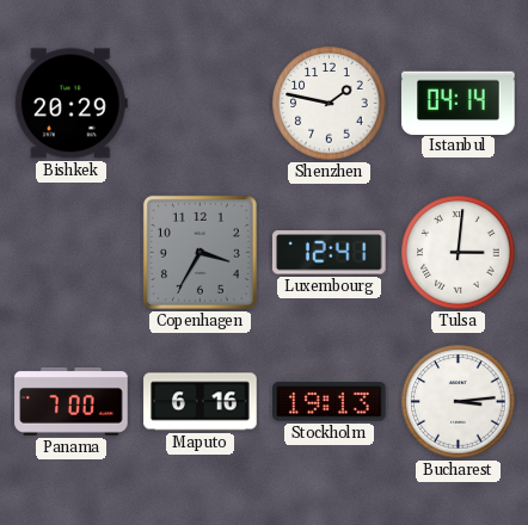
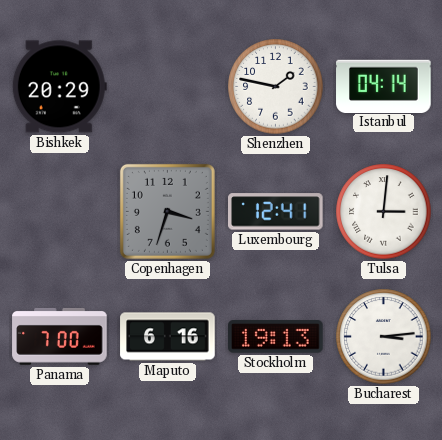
Copenhagen: 3:35 -> 3:33
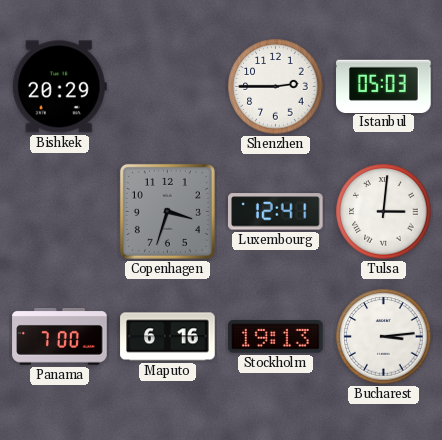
Shenzhen: 1:47 -> 2:45
Istanbul: 04:14 -> 05:03
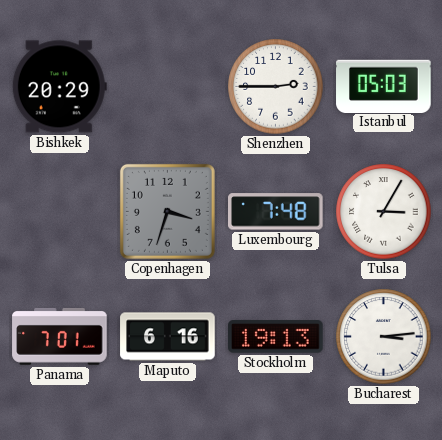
Luxembourg: 12:41 -> 7:48
Tulsa: 3:01 -> 3:05
Panama: 7:00 -> 7:01
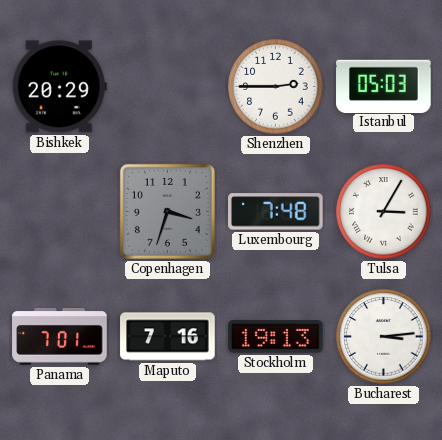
Maputo: 6:16 -> 7:16
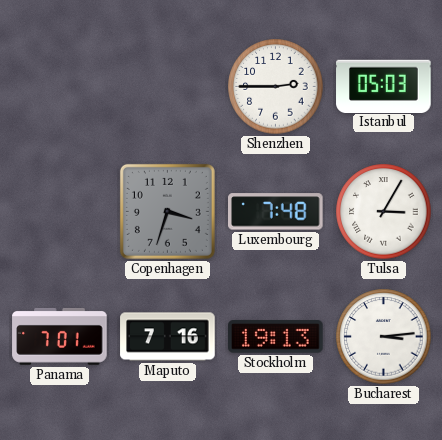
Bishkek: 20:29 -> none
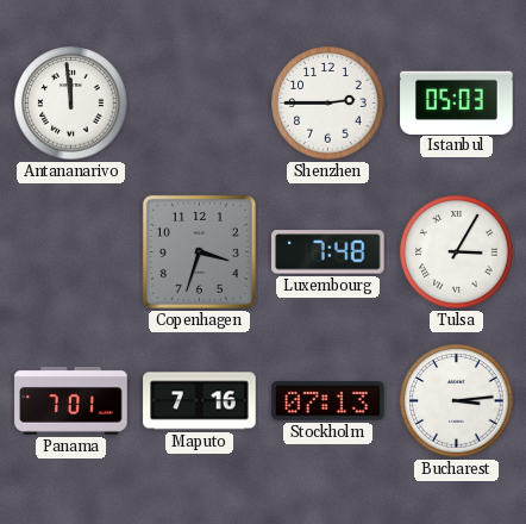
Antananarivo: none -> 11:59
Stockholm: 19:13 -> 07:13
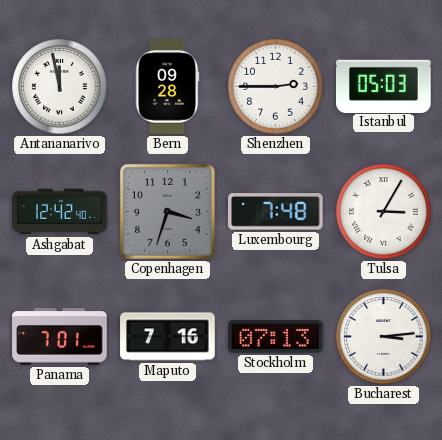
Antananarivo: 11:59 -> 11:58
Bern: none -> 09:28
Ashgabat: none -> 12:42
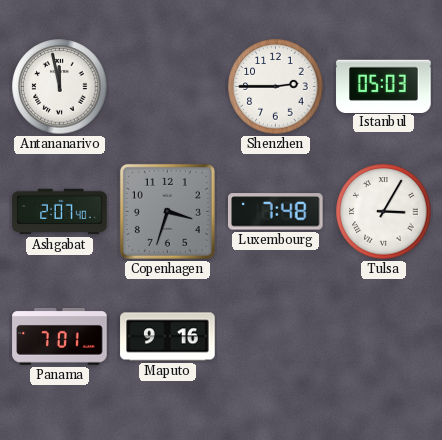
Bern: 09:28 -> none
Ashgabat: 12:42 -> 2:07
Maputo: 7:16 -> 9:16
Stockholm: 07:13 -> none
Bucharest: 3:14 -> none
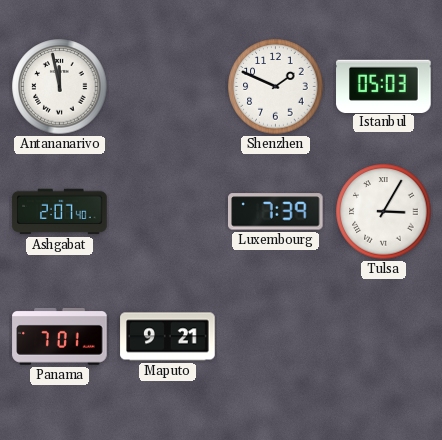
Shenzhen: 2:45 -> 1:49
Copenhagen: 3:33 -> none
Luxembourg: 7:48 -> 7:39
Maputo: 9:16 -> 9:21
